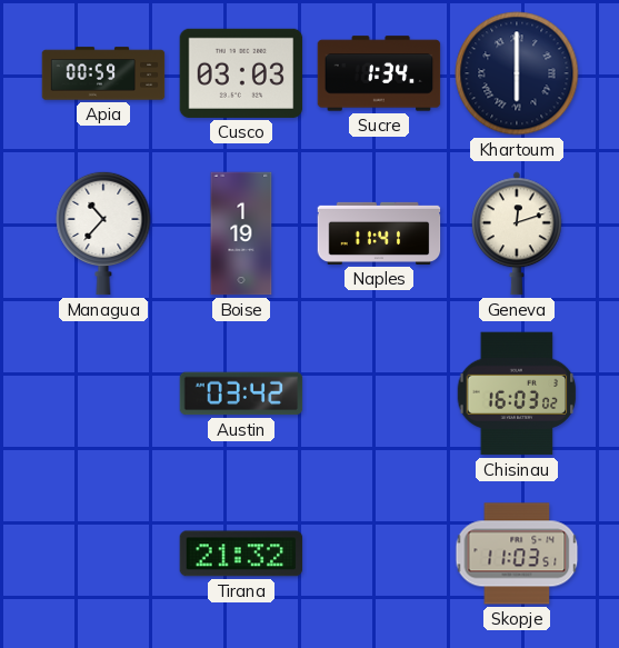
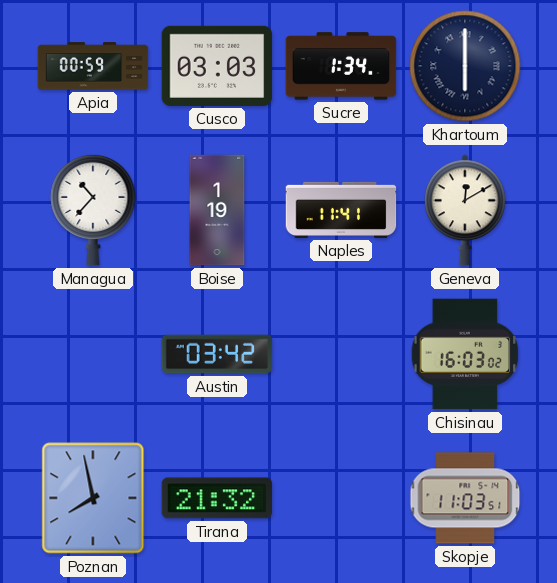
Geneva: 12:12 -> 12:10
Poznan: none -> 7:58
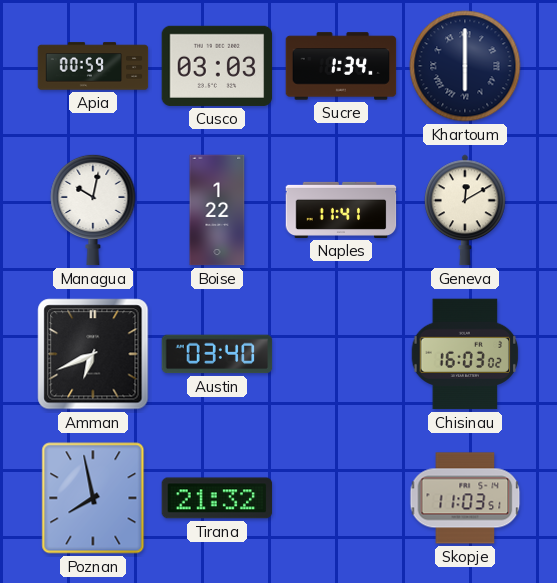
Managua: 10:37 -> 10:02
Boise: 1:19 -> 1:22
Amman: none -> 6:41
Austin: 03:42 -> 03:40
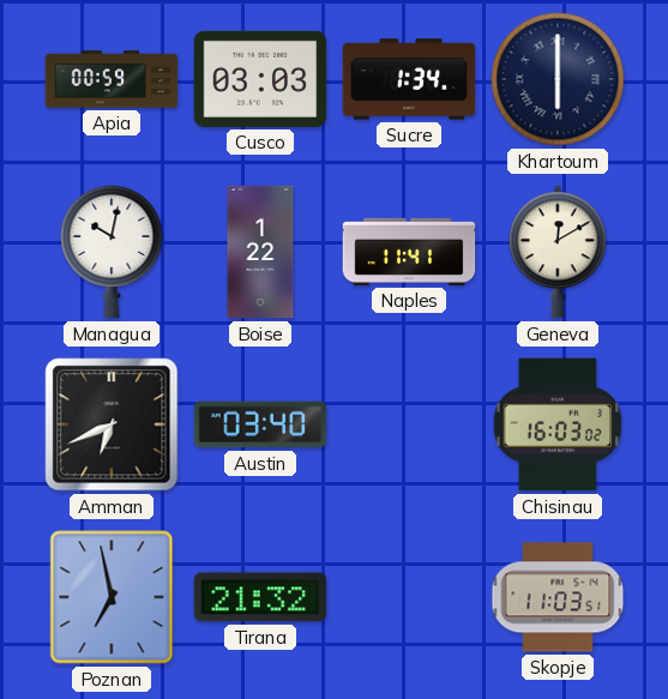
Poznan: 7:58 -> 6:58
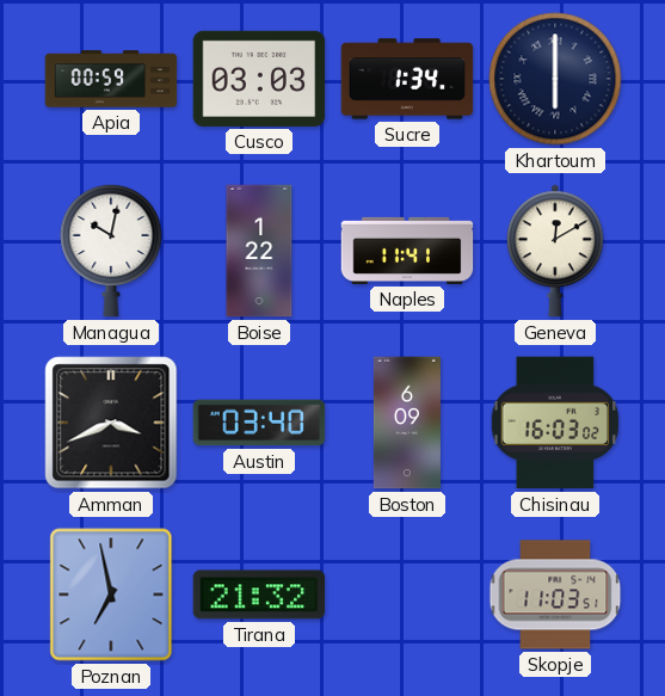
Amman: 6:41 -> 3:41
Boston: none -> 6:09
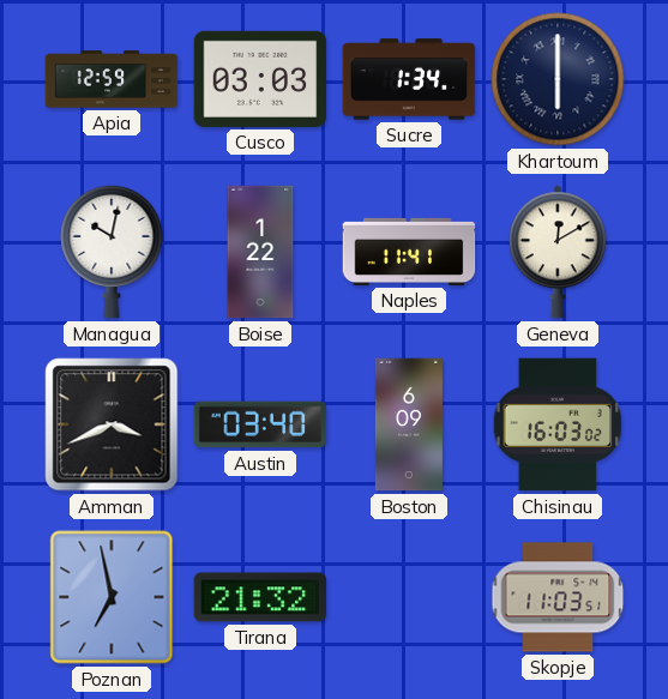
Apia: 00:59 -> 12:59
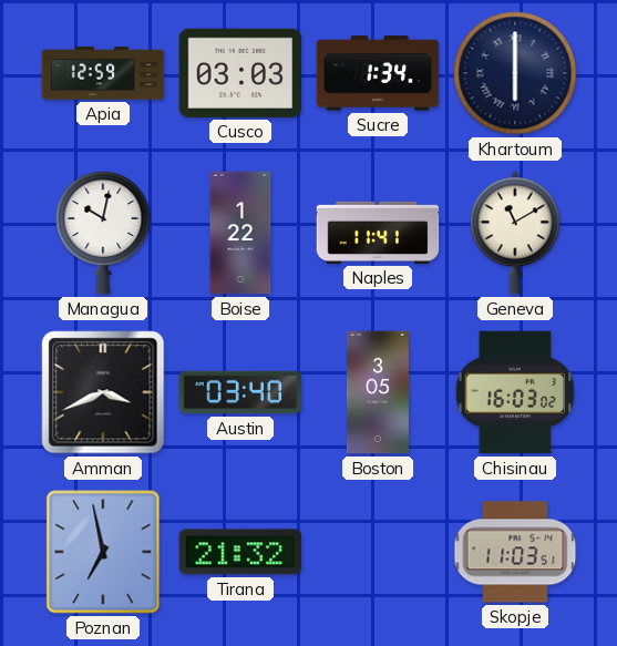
Geneva: 12:10 -> 11:10
Boston: 6:09 -> 3:05
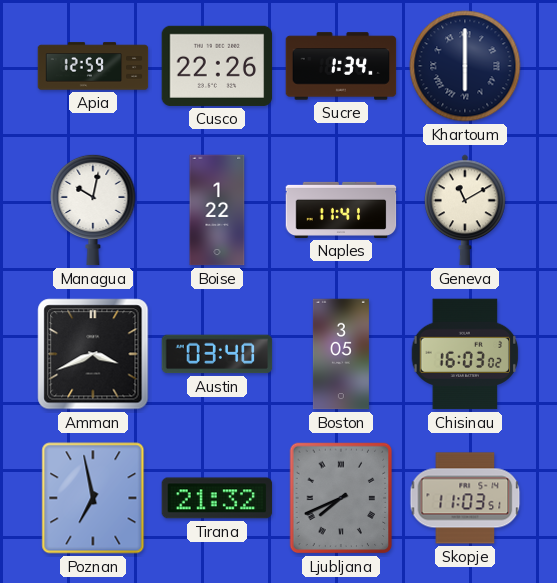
Cusco: 03:03 -> 22:26
Ljubljana: none -> 7:41
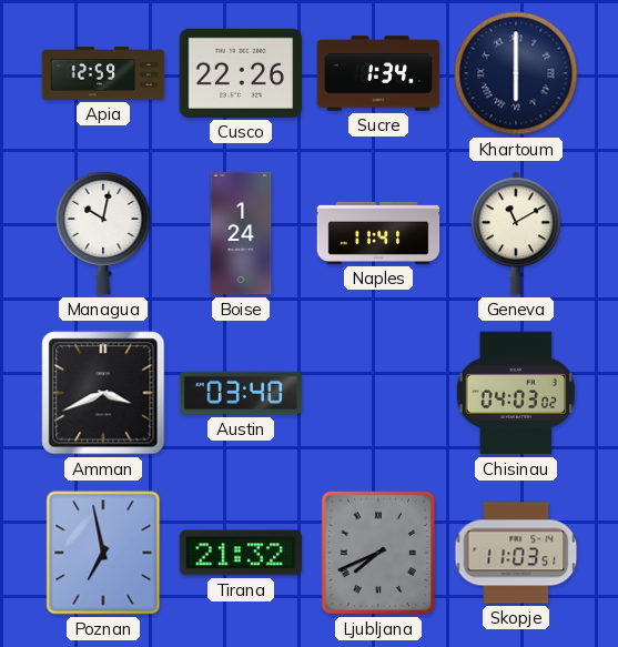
Boise: 1:22 -> 1:24
Boston: 3:05 -> none
Chisinau: 16:03 -> 04:03
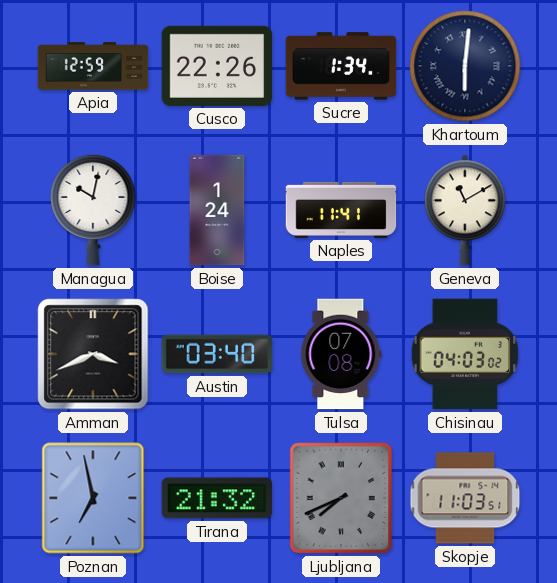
Khartoum: 6:00 -> 6:01
Tulsa: none -> 07:08
